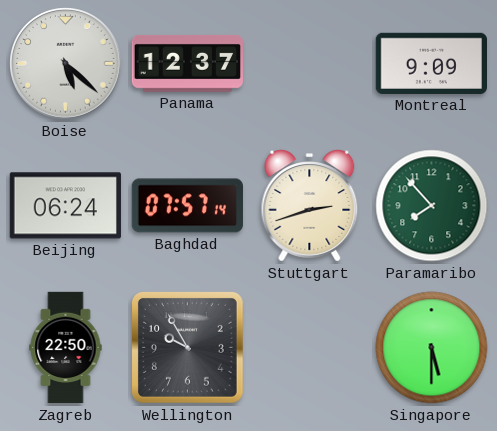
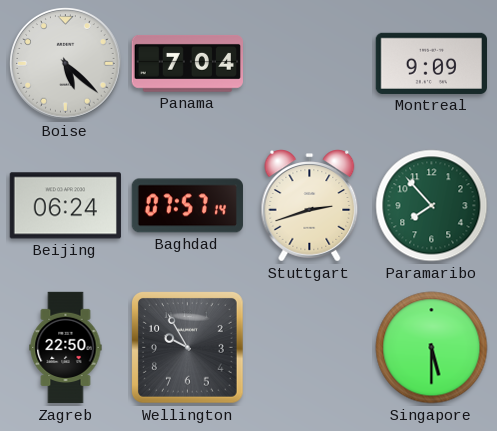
Panama: 12:37 -> 7:04
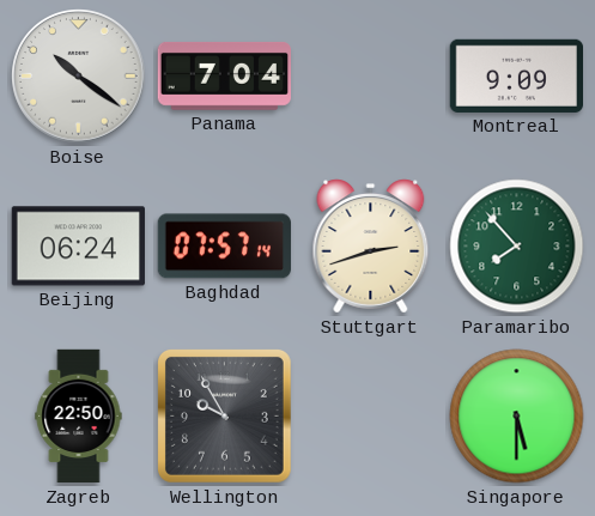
Boise: 5:22 -> 10:21
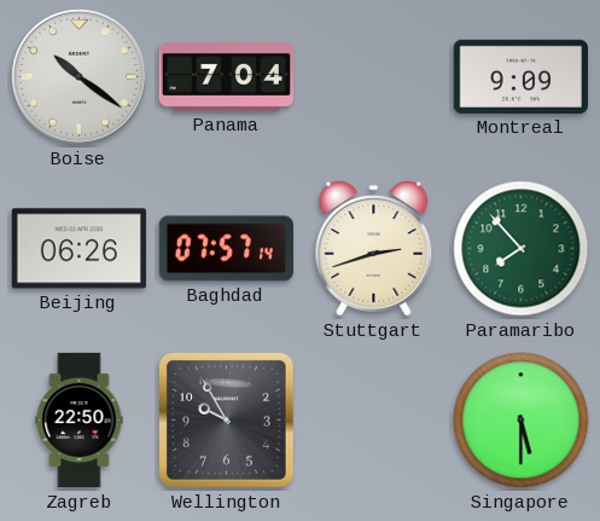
Beijing: 06:24 -> 06:26
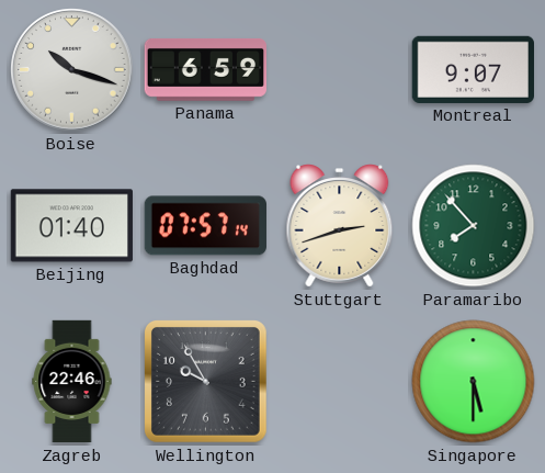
Boise: 10:21 -> 10:18
Panama: 7:04 -> 6:59
Montreal: 9:09 -> 9:07
Beijing: 06:26 -> 01:40
Zagreb: 22:50 -> 22:46
